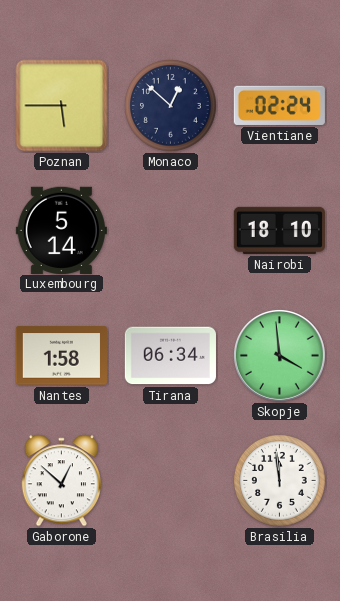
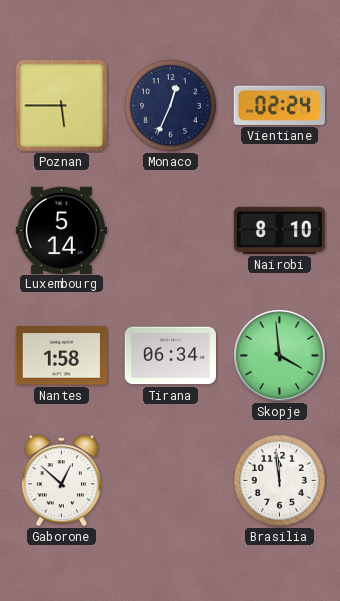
Monaco: 12:52 -> 12:34
Nairobi: 18:10 -> 8:10
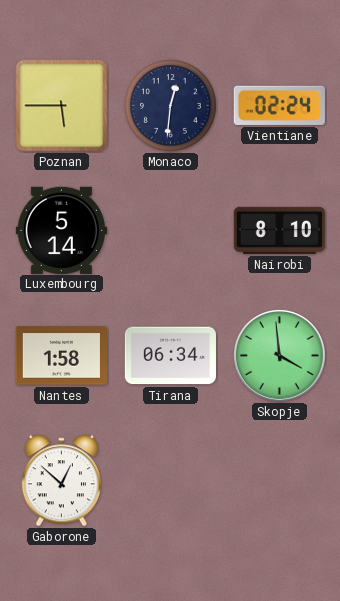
Monaco: 12:34 -> 12:31
Brasilia: 11:59 -> none
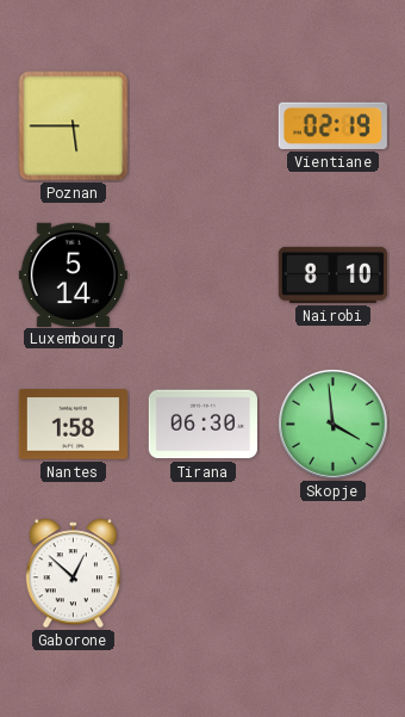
Monaco: 12:31 -> none
Vientiane: 02:24 -> 02:19
Tirana: 06:34 -> 06:30
